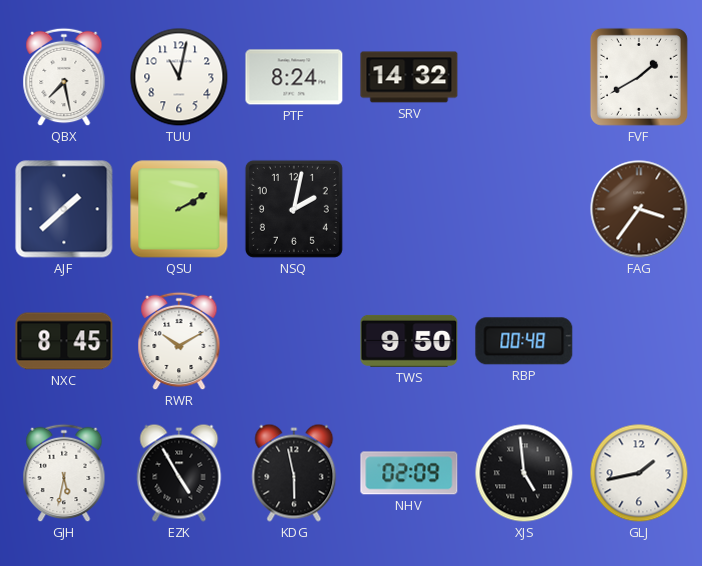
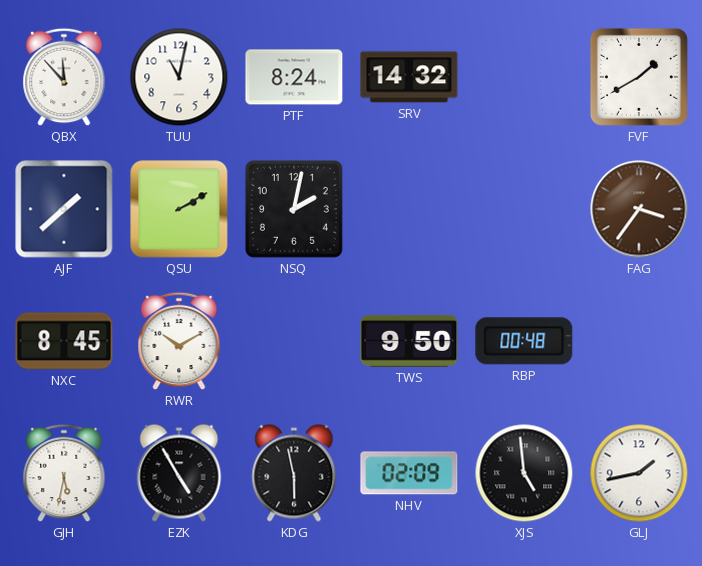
QBX: 7:28 -> 11:53
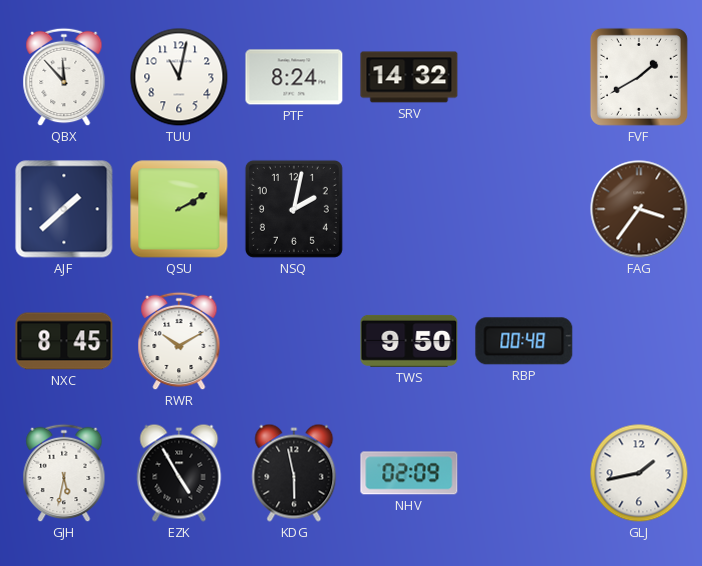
XJS: 4:59 -> none
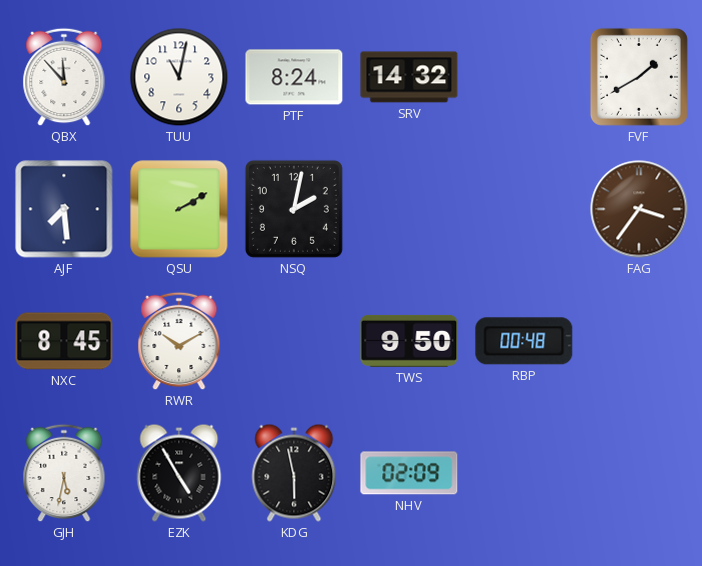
AJF: 1:38 -> 7:29
GLJ: 1:43 -> none
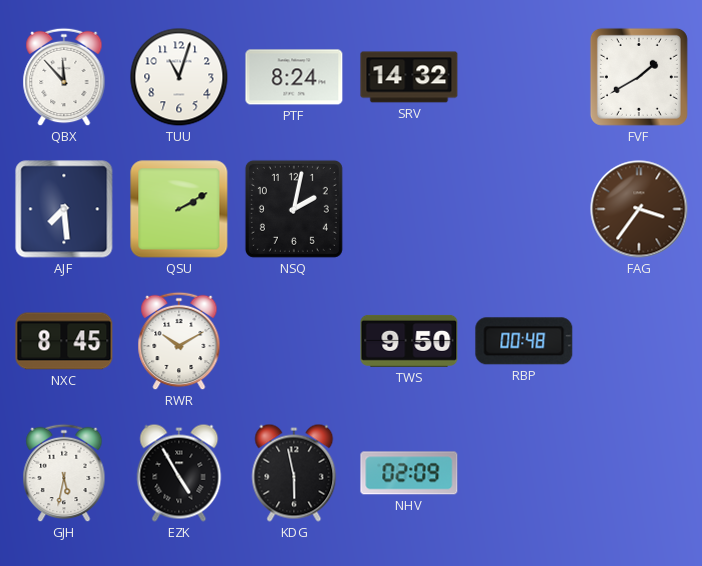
TUU: 11:02 -> 11:03
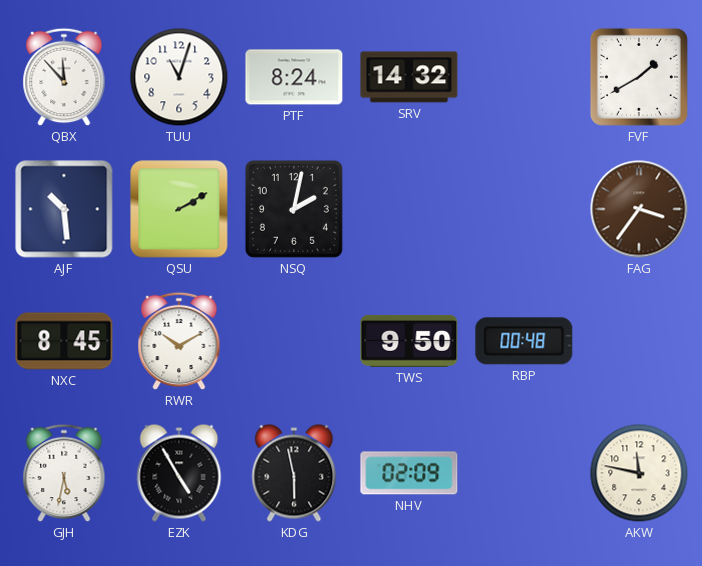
AJF: 7:29 -> 10:29
AKW: none -> 11:47
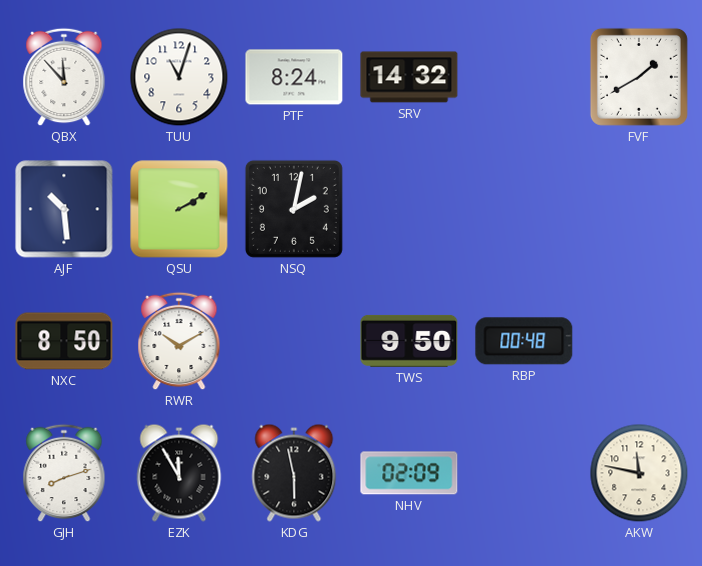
FAG: 3:36 -> none
NXC: 8:45 -> 8:50
GJH: 5:32 -> 8:12
EZK: 4:55 -> 11:55
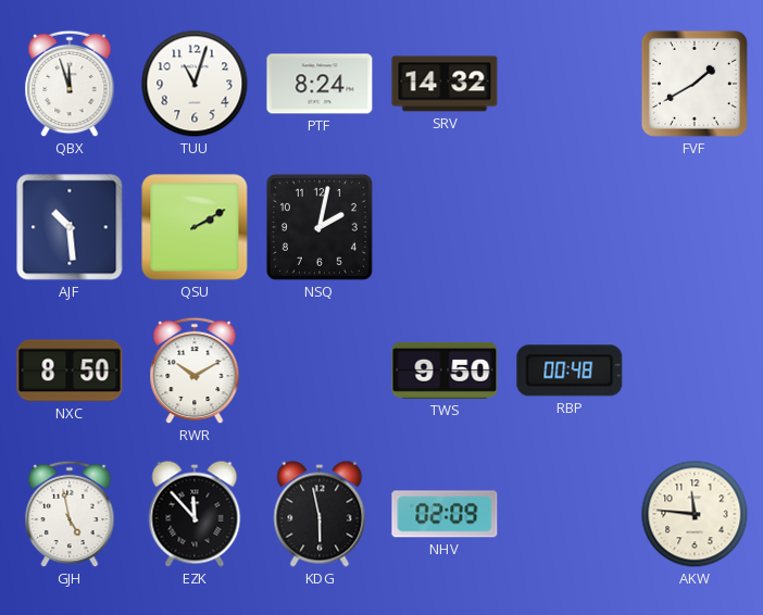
QBX: 11:53 -> 11:57
GJH: 8:12 -> 4:58
EZK: 11:55 -> 11:53
AKW: 11:47 -> 11:46
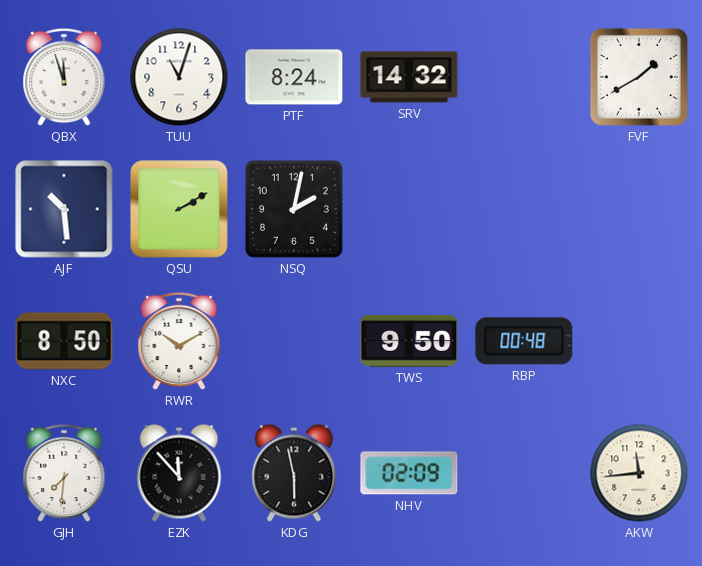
GJH: 4:58 -> 7:31
AKW: 11:46 -> 11:44
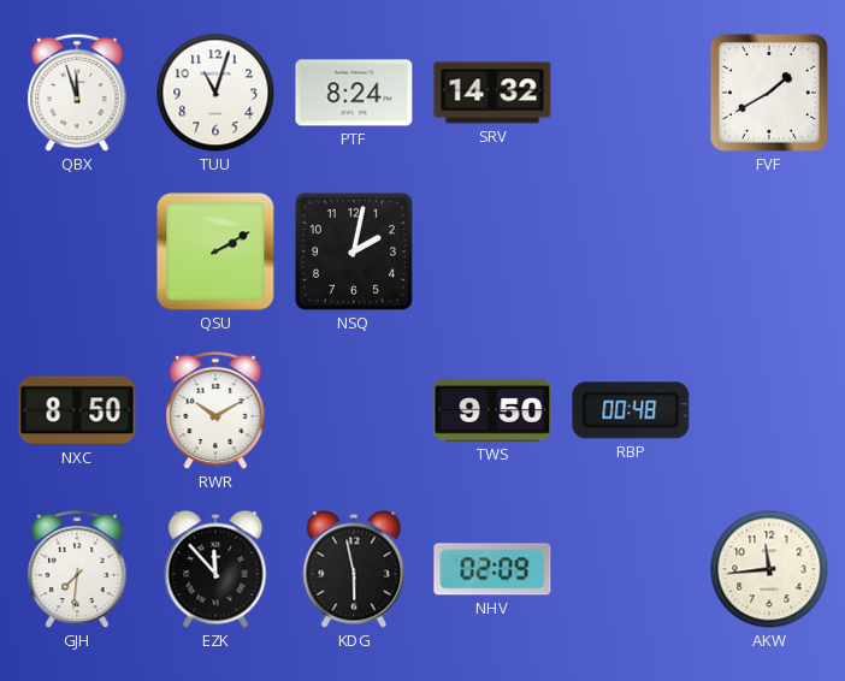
AJF: 10:29 -> none
